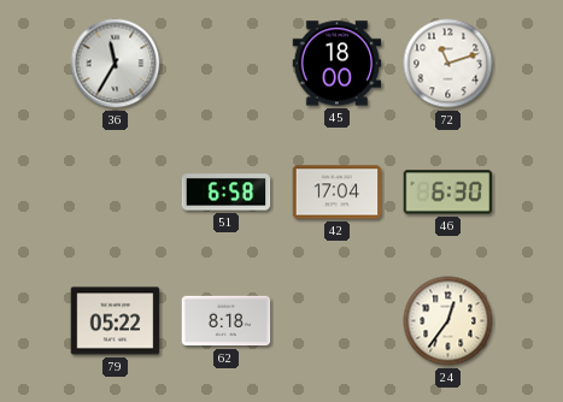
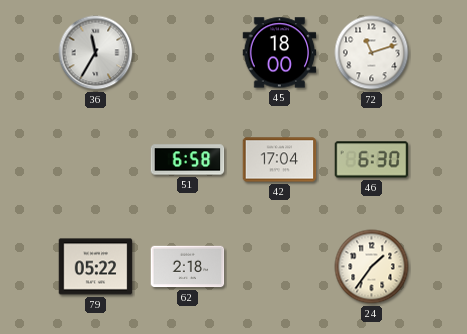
62: 8:18 -> 2:18
24: 12:36 -> 1:36
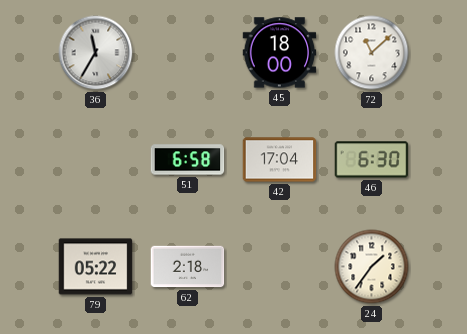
72: 11:12 -> 11:08
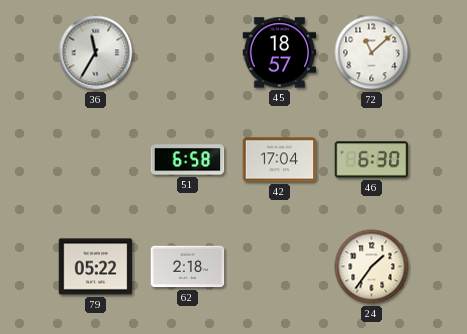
45: 18:00 -> 18:57
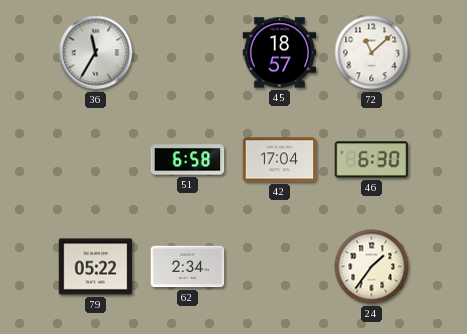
62: 2:18 -> 2:34
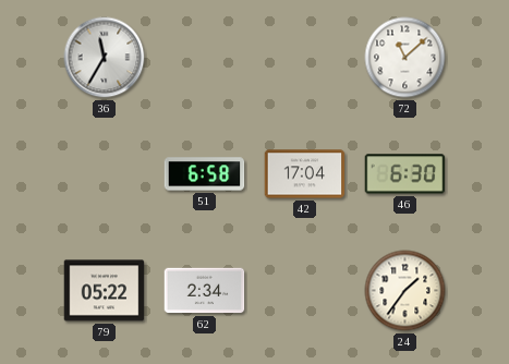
45: 18:57 -> none
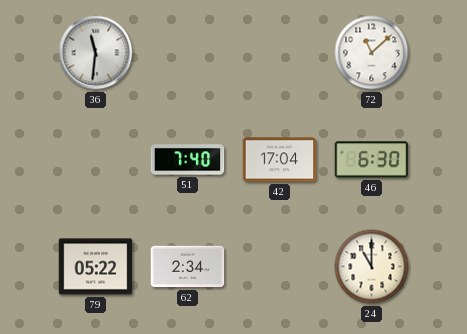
36: 11:35 -> 11:31
51: 6:58 -> 7:40
24: 1:36 -> 11:00
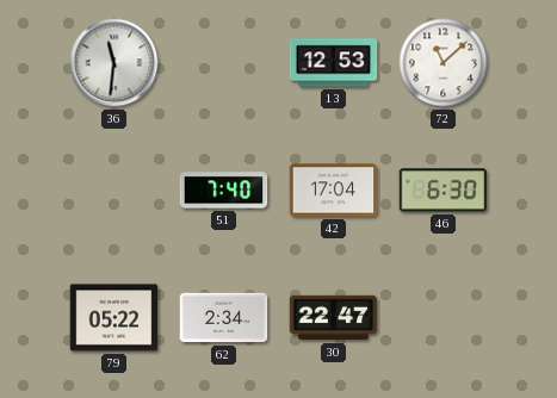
13: none -> 12:53
30: none -> 22:47
24: 11:00 -> none
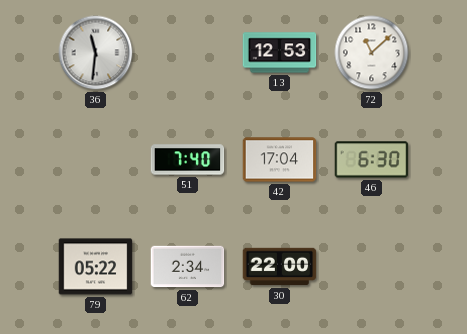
30: 22:47 -> 22:00
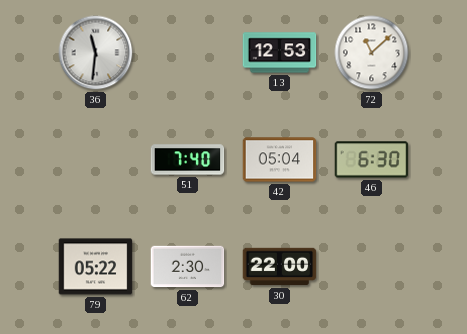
42: 17:04 -> 05:04
62: 2:34 -> 2:30
